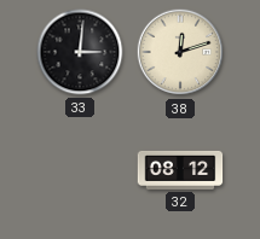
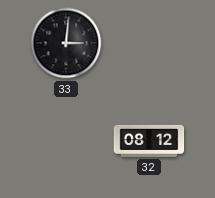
38: 12:12 -> none
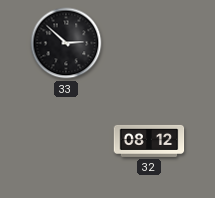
33: 3:01 -> 2:52
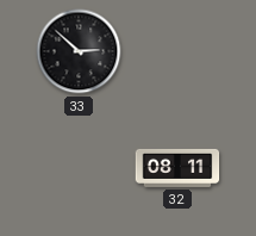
32: 08:12 -> 08:11
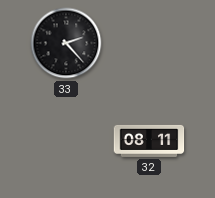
33: 2:52 -> 2:23
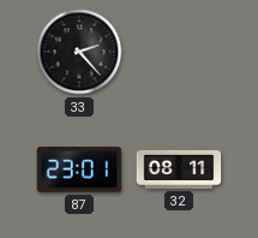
87: none -> 23:01
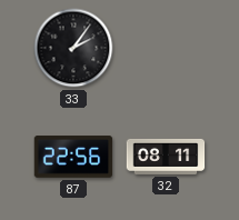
33: 2:23 -> 2:06
87: 23:01 -> 22:56
